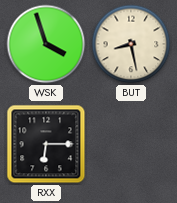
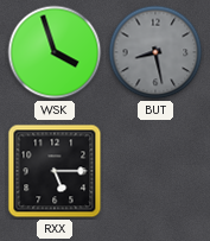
BUT dial: cream -> grey
RXX: 6:15 -> 5:15
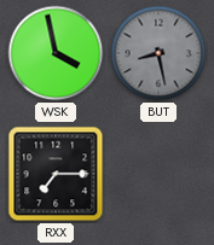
WSK: 3:57 -> 3:58
RXX: 5:15 -> 7:15
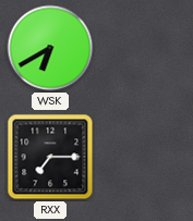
WSK: 3:58 -> 6:40
BUT: 8:28 -> none
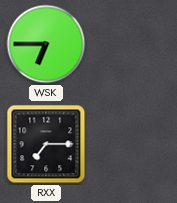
WSK: 6:40 -> 6:45
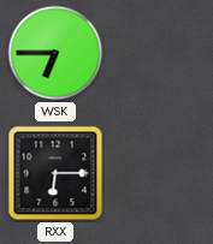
RXX: 7:15 -> 6:15
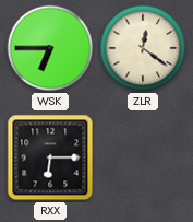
ZLR: none -> 12:21
